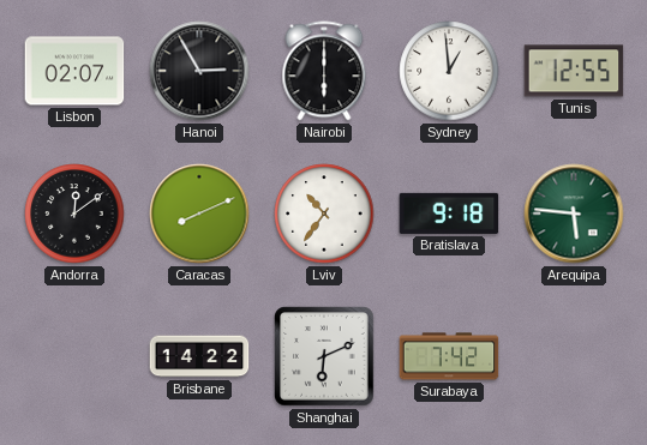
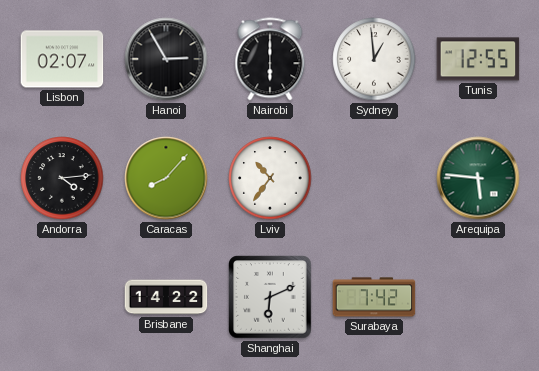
Andorra: 12:09 -> 4:14
Caracas: 8:11 -> 8:07
Bratislava: 9:18 -> none
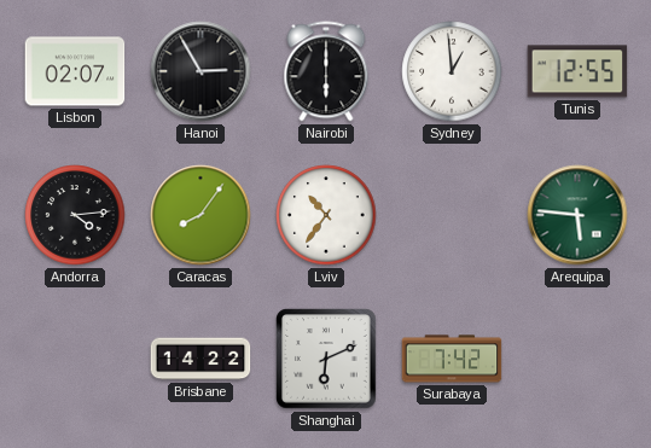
Caracas: 8:07 -> 8:06
